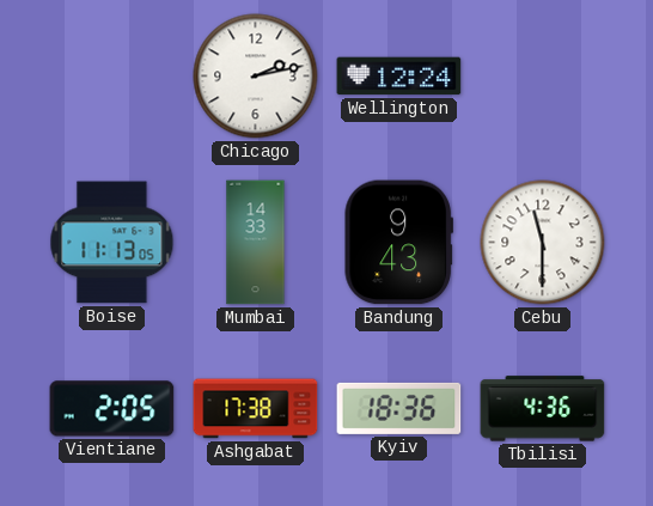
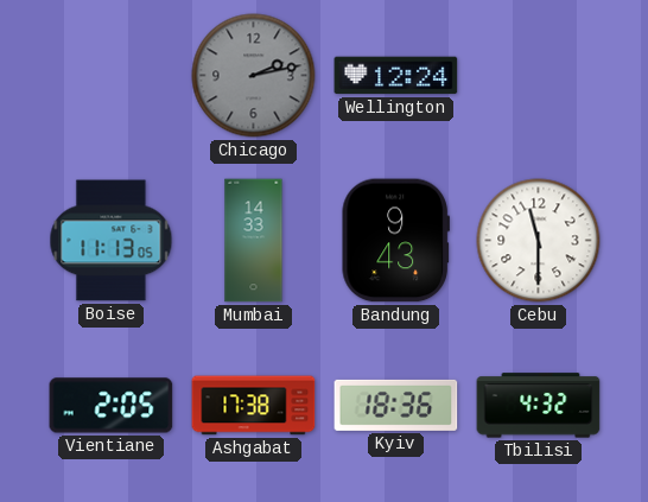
Chicago dial: white -> grey
Tbilisi: 4:36 -> 4:32
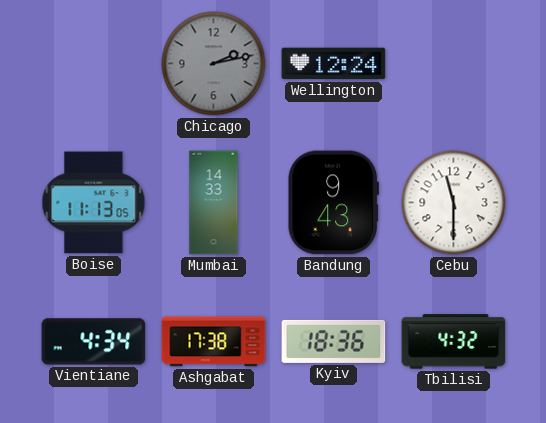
Vientiane: 2:05 -> 4:34
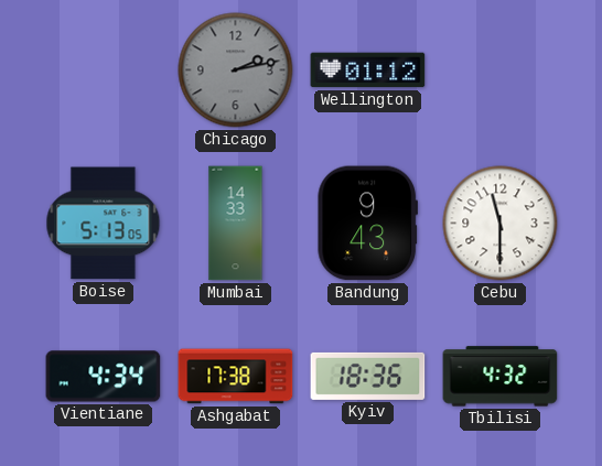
Wellington: 12:24 -> 01:12
Boise: 11:13 -> 5:13
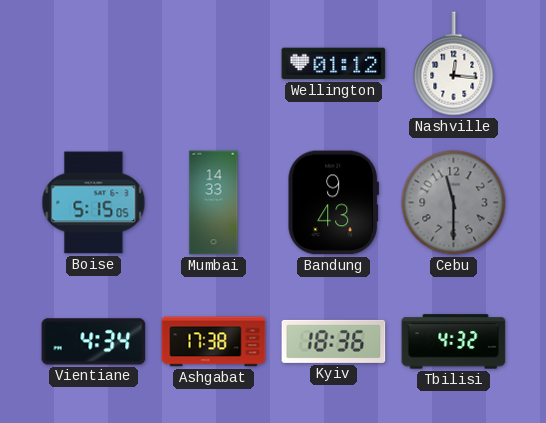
Chicago: 2:13 -> none
Nashville: none -> 12:16
Boise: 5:13 -> 5:15
Cebu dial: white -> grey
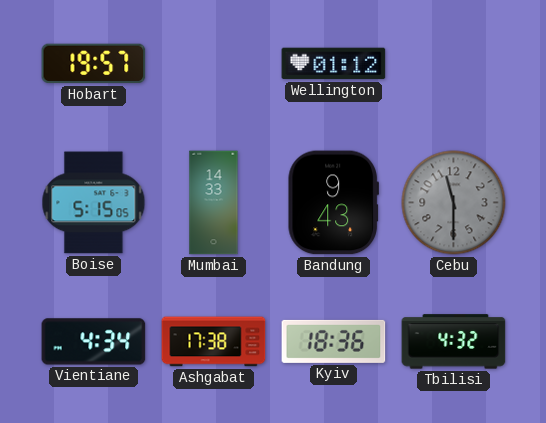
Hobart: none -> 19:57
Nashville: 12:16 -> none
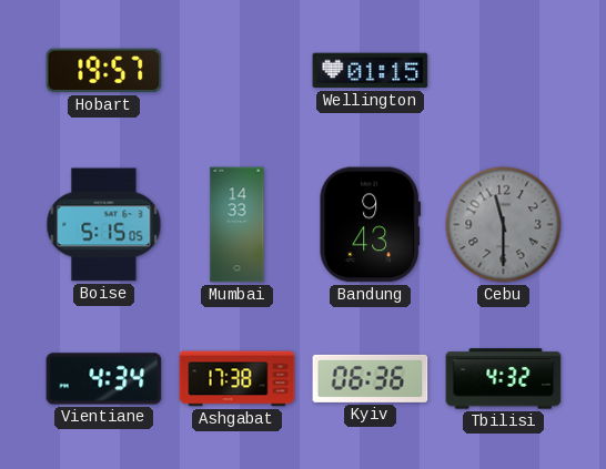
Wellington: 01:12 -> 01:15
Kyiv: 18:36 -> 06:36
